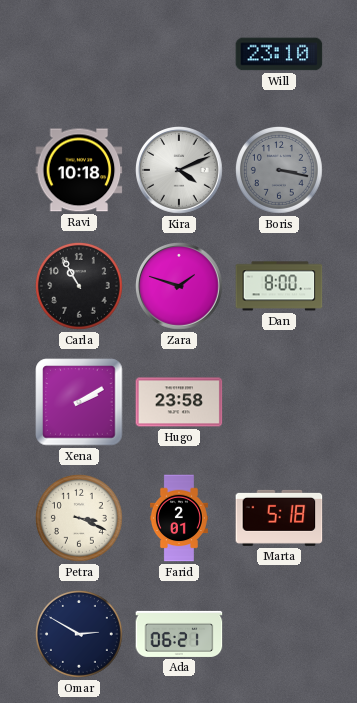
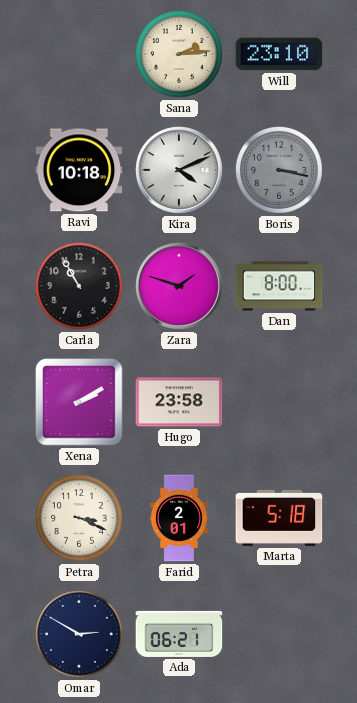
Sana: none -> 2:14
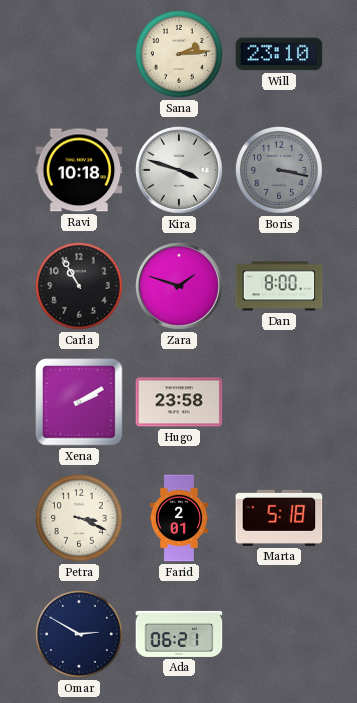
Kira: 4:11 -> 3:48
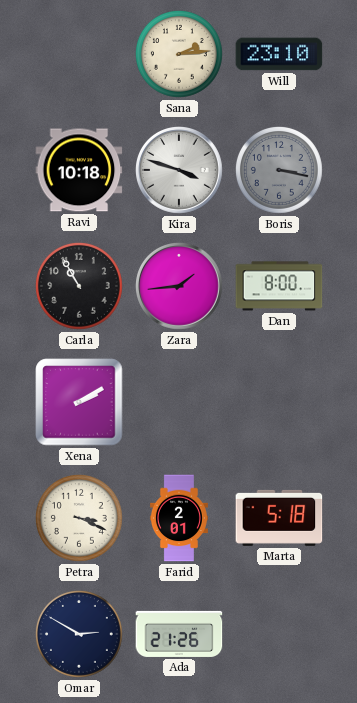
Zara: 1:48 -> 1:44
Hugo: 23:58 -> none
Ada: 06:21 -> 21:26
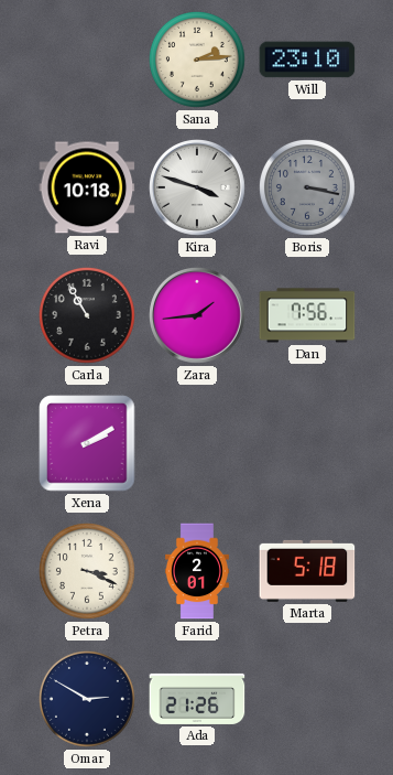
Dan: 8:00 -> 7:56
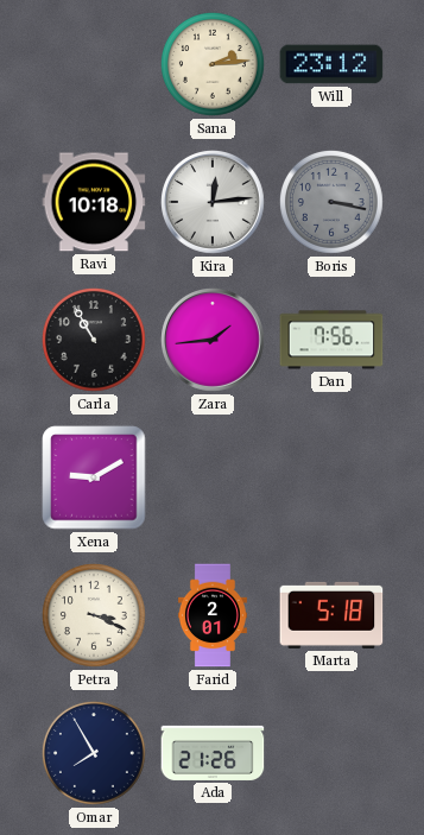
Will: 23:10 -> 23:12
Kira: 3:48 -> 12:14
Xena: 2:10 -> 9:10
Omar: 2:50 -> 7:55
